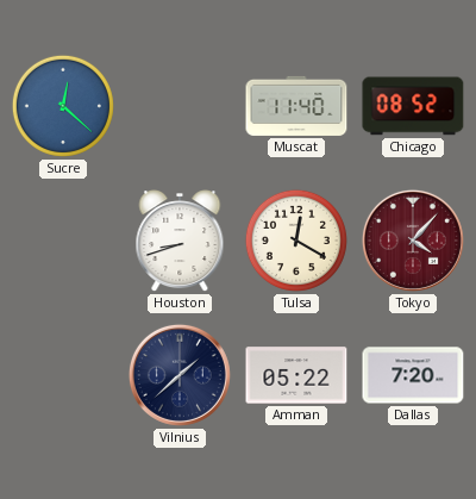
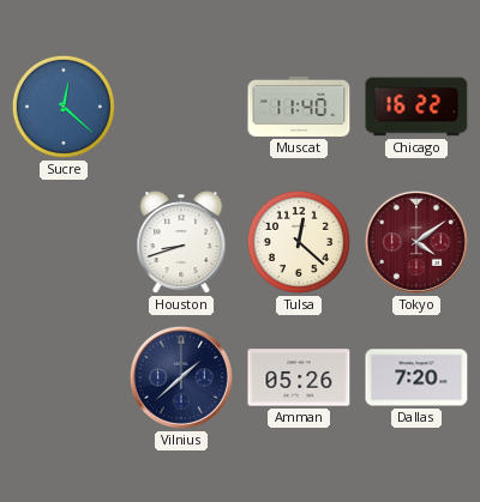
Chicago: 08:52 -> 16:22
Tulsa: 12:20 -> 12:22
Tokyo: 4:07 -> 4:09
Amman: 05:22 -> 05:26
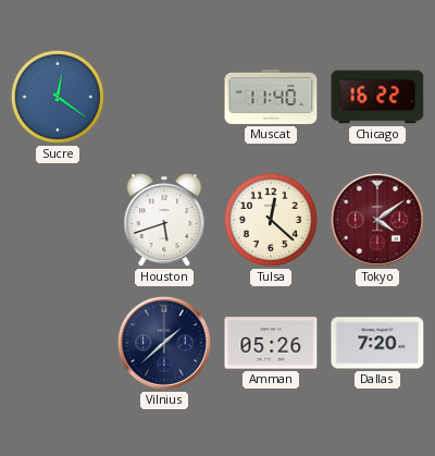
Sucre: 12:22 -> 12:21
Houston: 8:42 -> 5:42
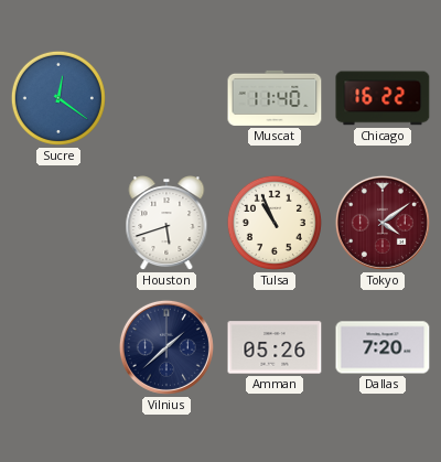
Tulsa: 12:22 -> 10:56
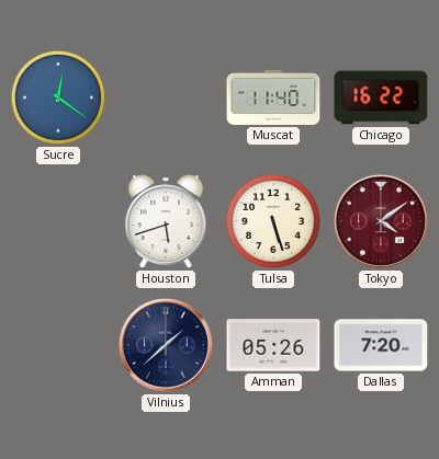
Tulsa: 10:56 -> 5:27
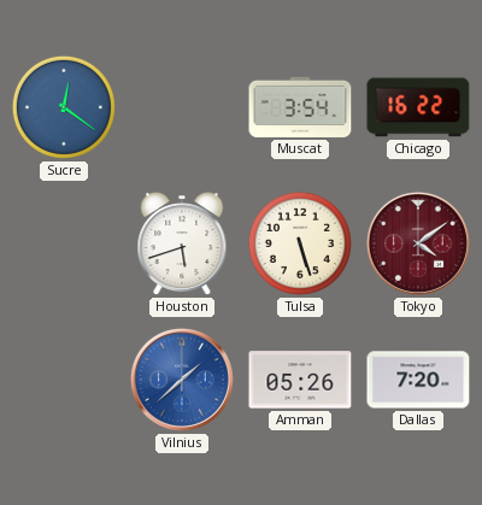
Muscat: 11:40 -> 3:54
Vilnius dial: navy -> blue
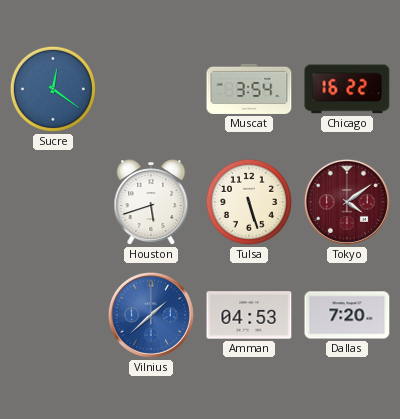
Amman: 05:26 -> 04:53
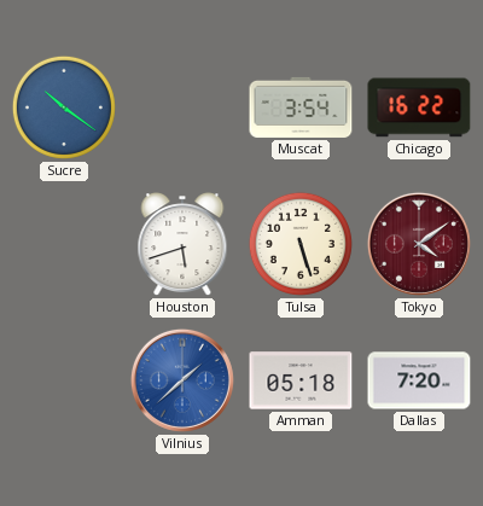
Sucre: 12:21 -> 10:21
Amman: 04:53 -> 05:18
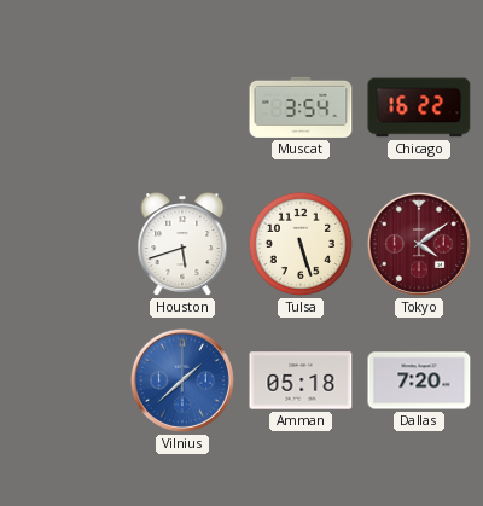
Sucre: 10:21 -> none
